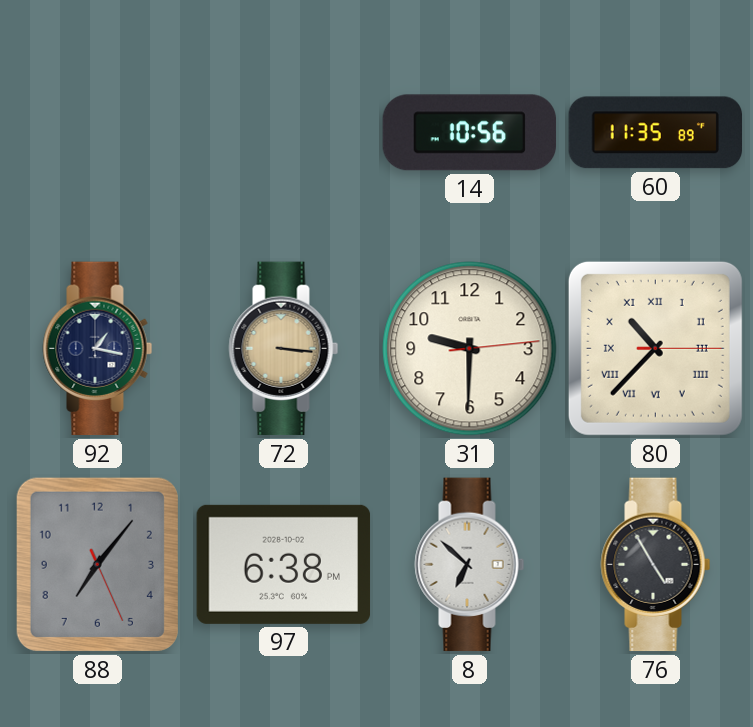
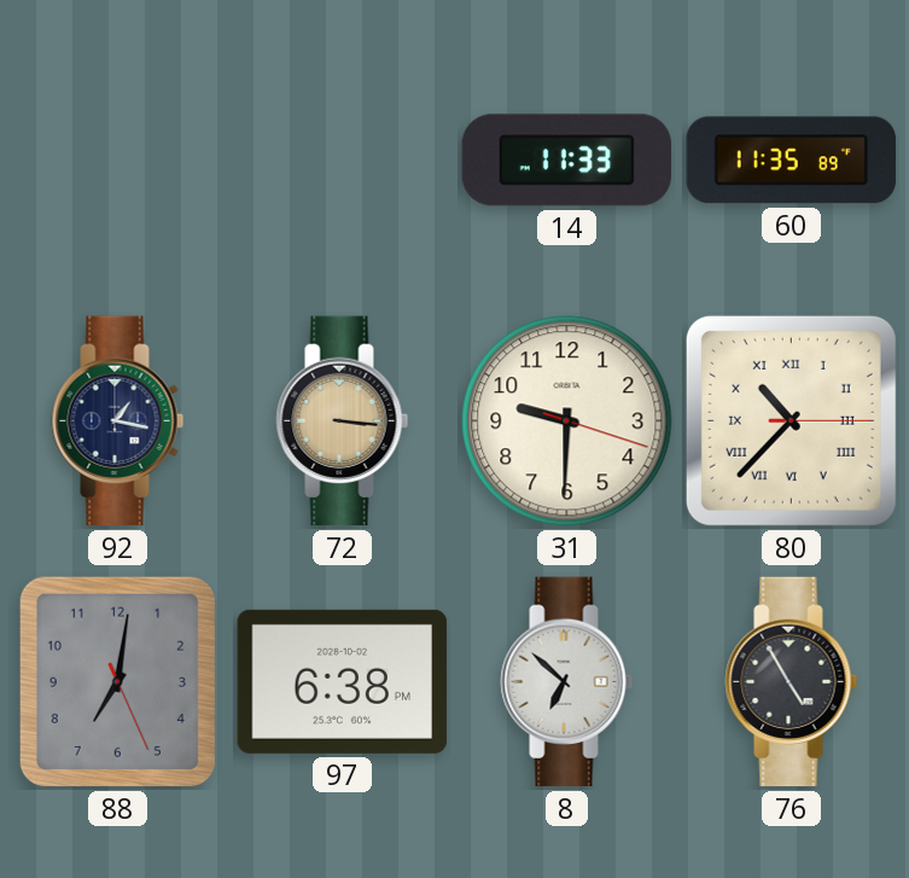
14: 10:56 -> 11:33
31: 9:30:14 -> 9:30:18
88: 7:06 -> 7:01
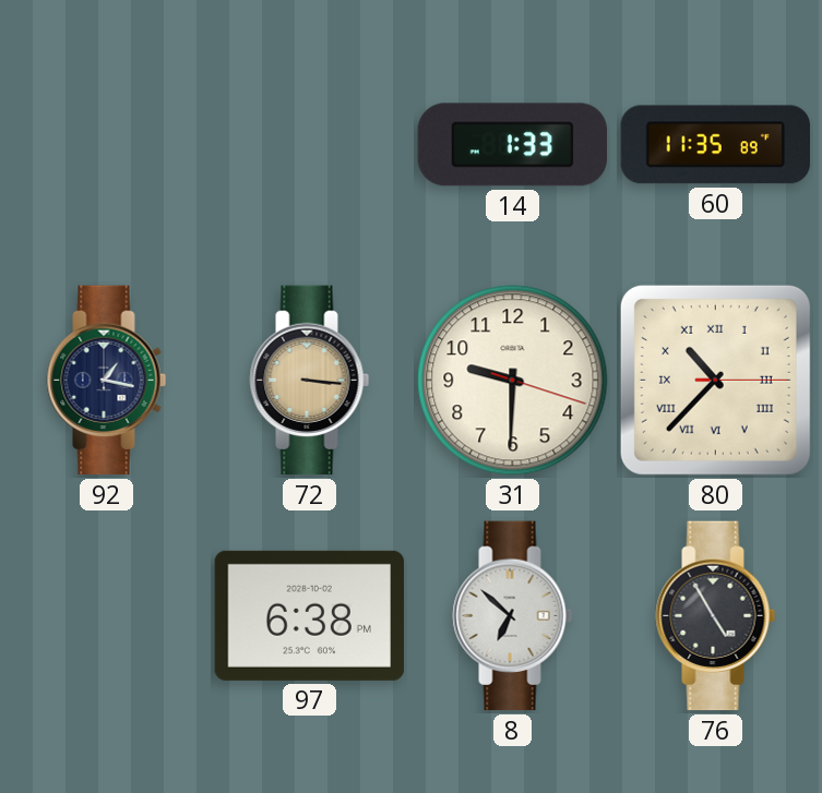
14: 11:33 -> 1:33
88: 7:01 -> none
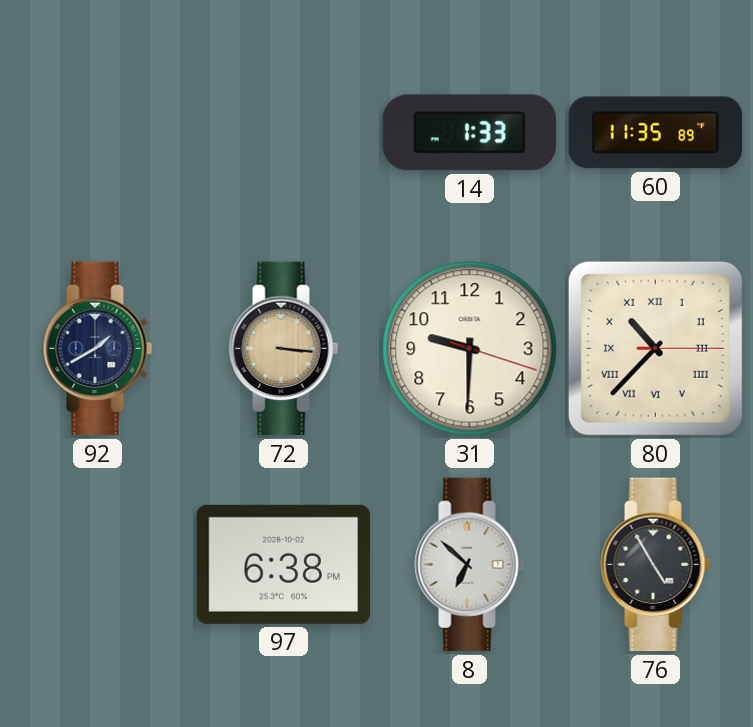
92: 1:17 -> 1:40
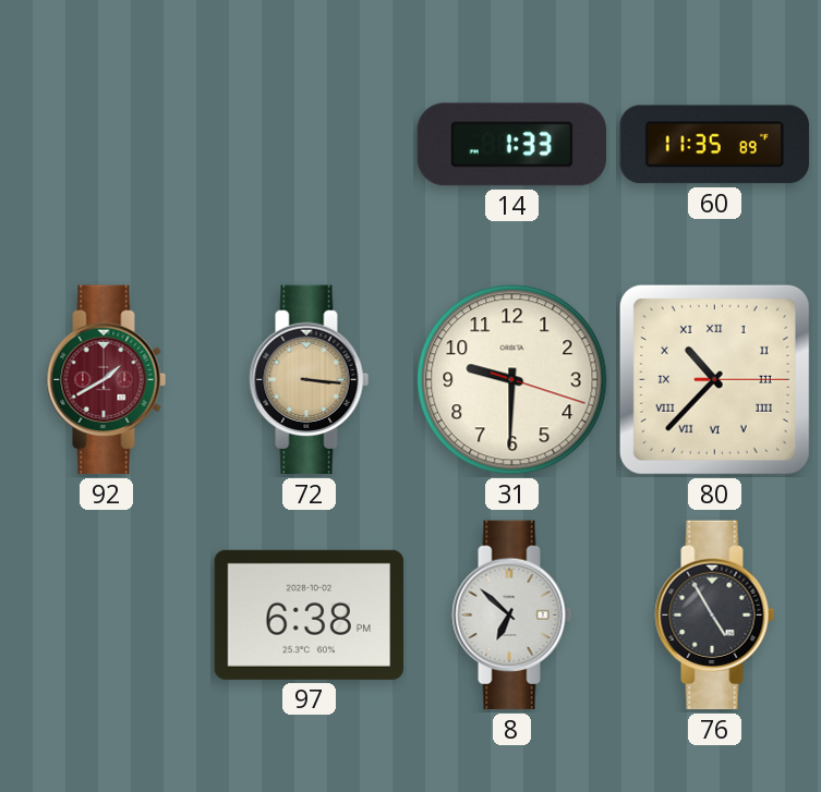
92 dial: navy -> burgundy
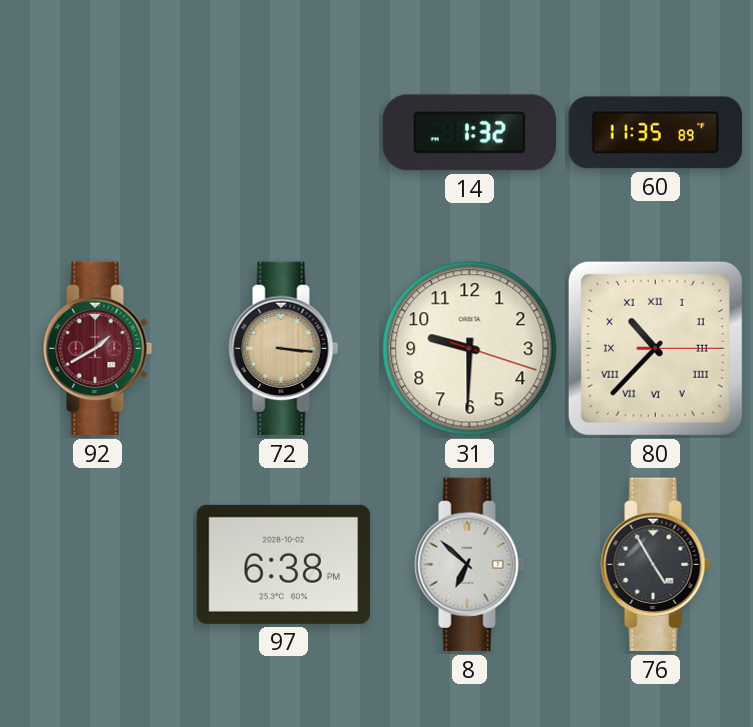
14: 1:33 -> 1:32
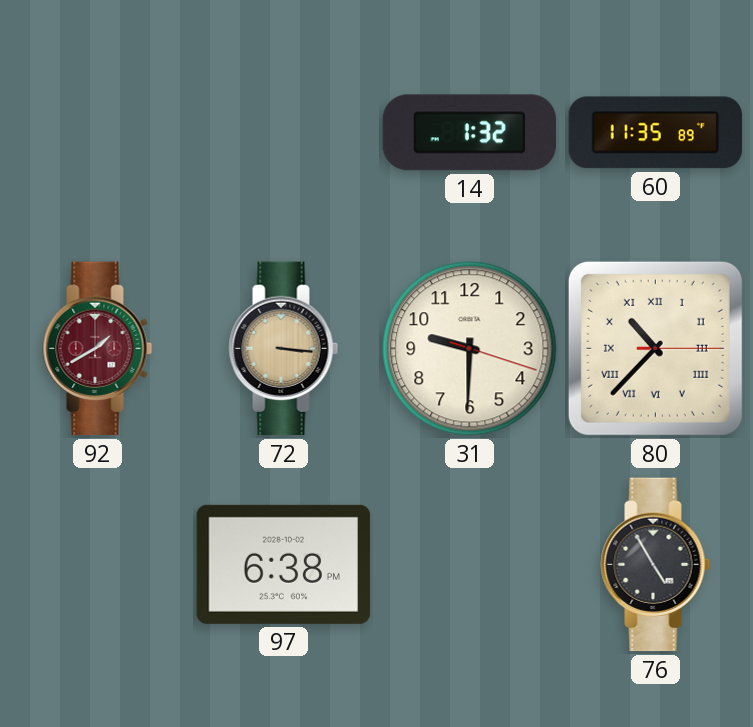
8: 6:52 -> none
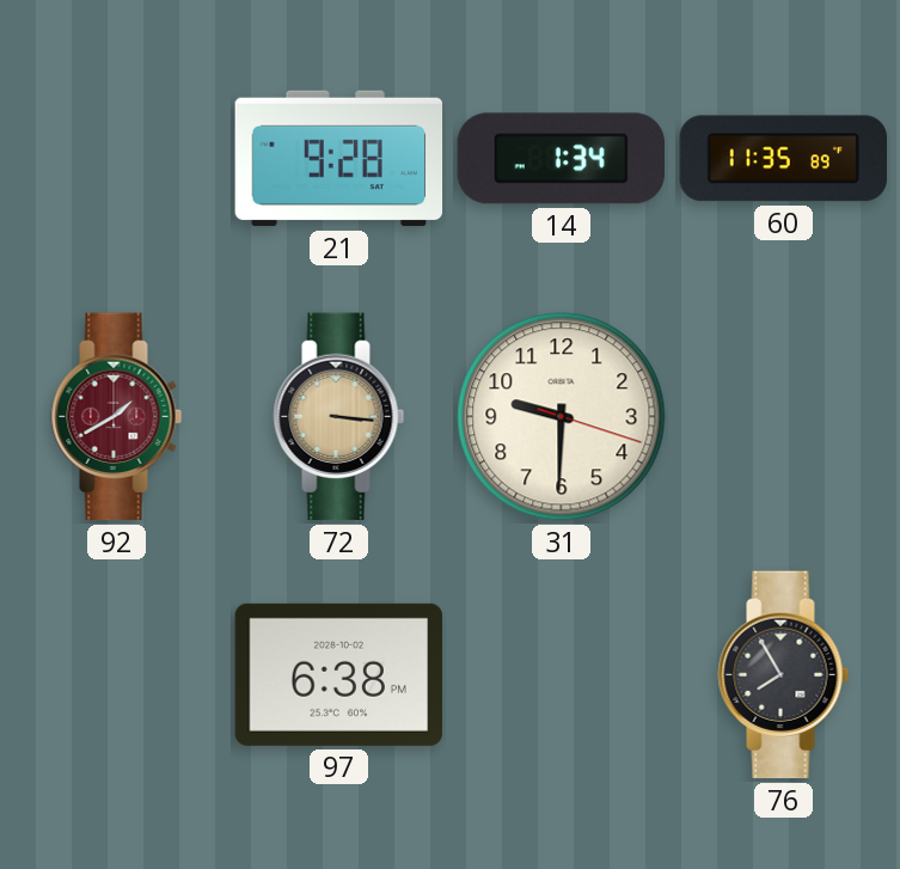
21: none -> 9:28
14: 1:32 -> 1:34
80: 10:37 -> none
76: 4:55 -> 7:55
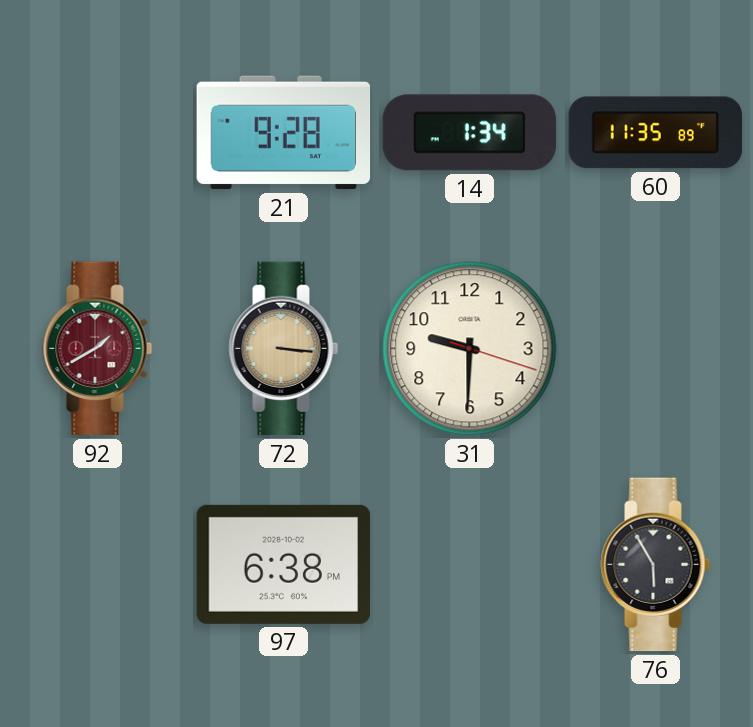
76: 7:55 -> 5:55
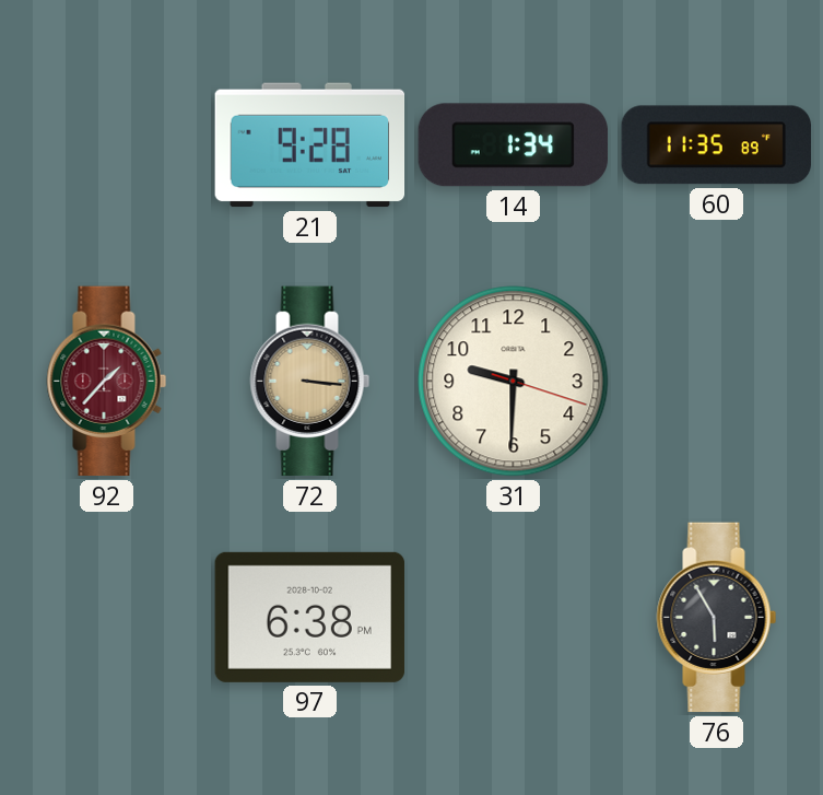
92: 1:40 -> 1:37
